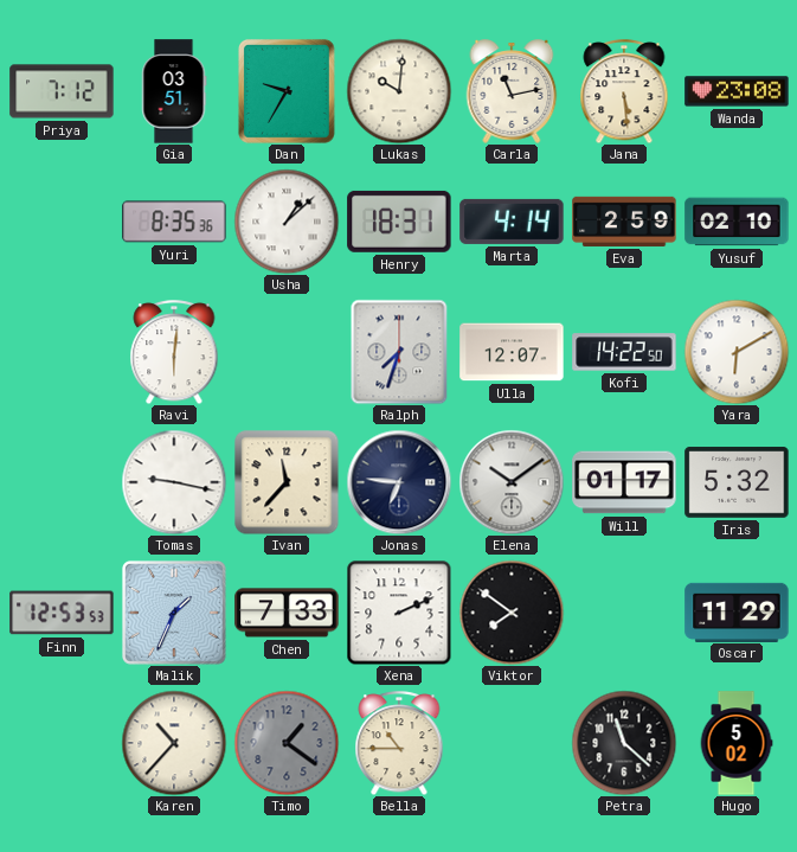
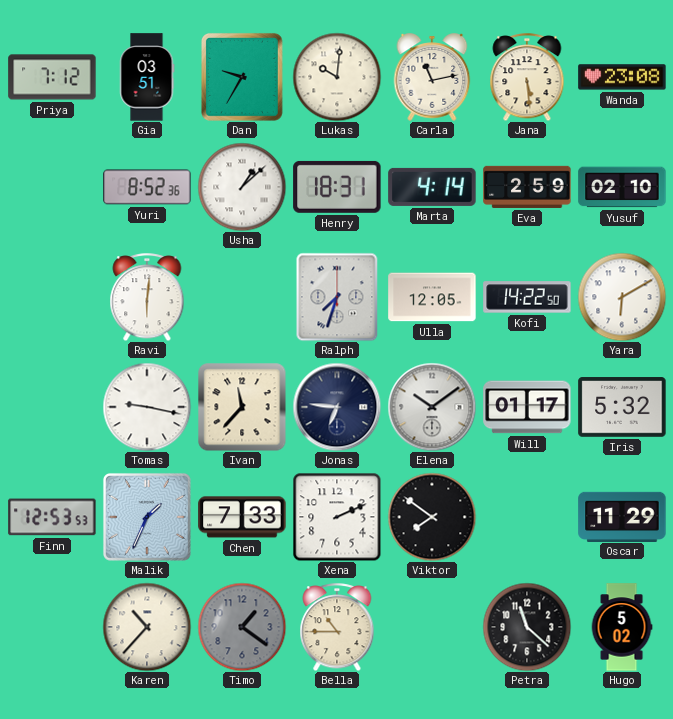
Yuri: 8:35 -> 8:52
Ulla: 12:07 -> 12:05
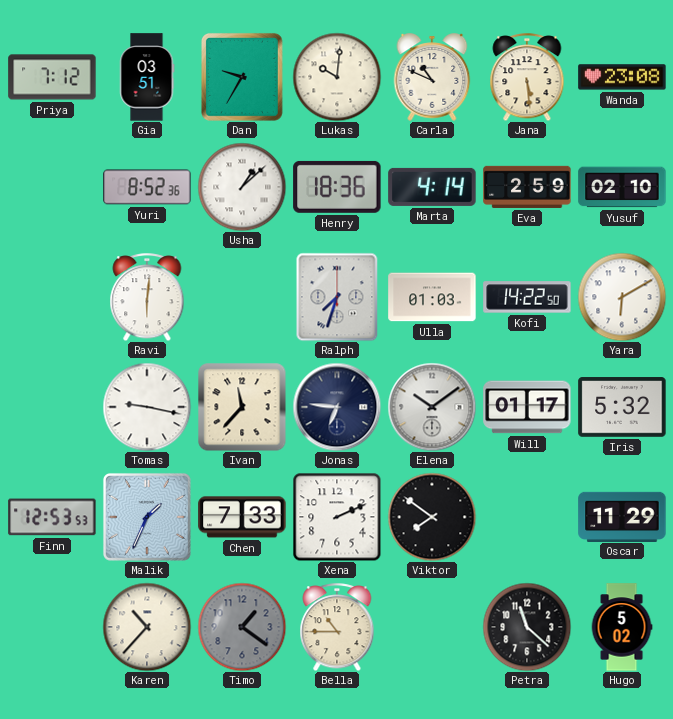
Carla: 11:13 -> 10:49
Henry: 18:31 -> 18:36
Ulla: 12:05 -> 01:03
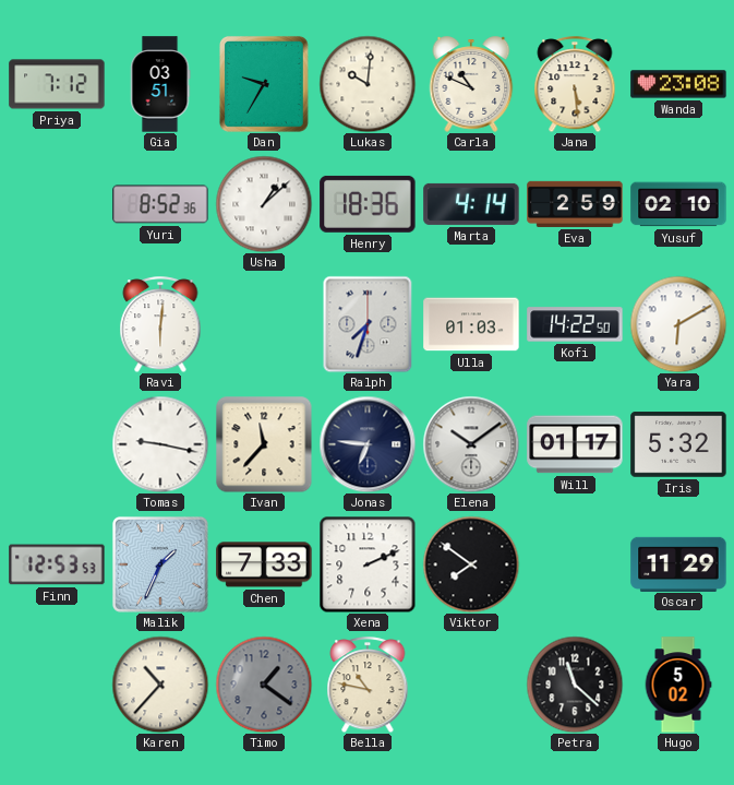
Bella: 10:45 -> 10:47
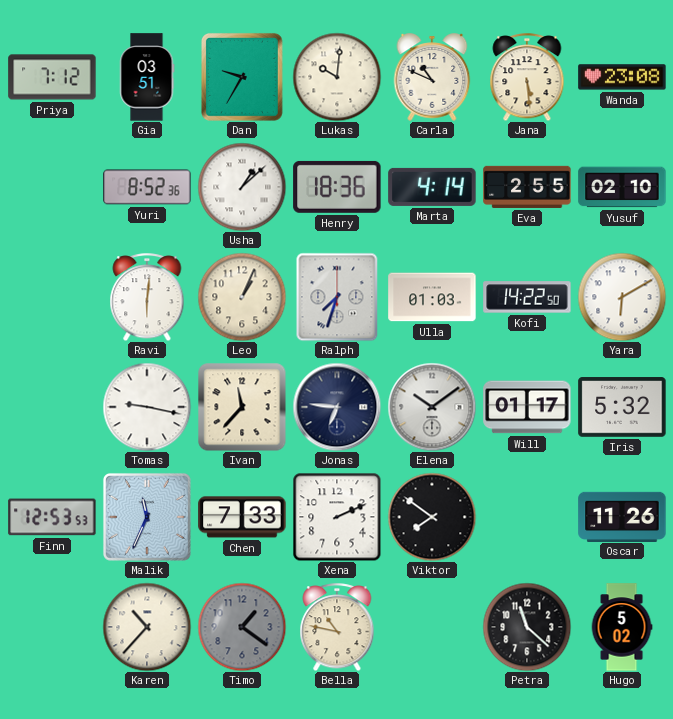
Eva: 2:59 -> 2:55
Leo: none -> 1:04
Malik: 1:34 -> 11:34
Oscar: 11:29 -> 11:26
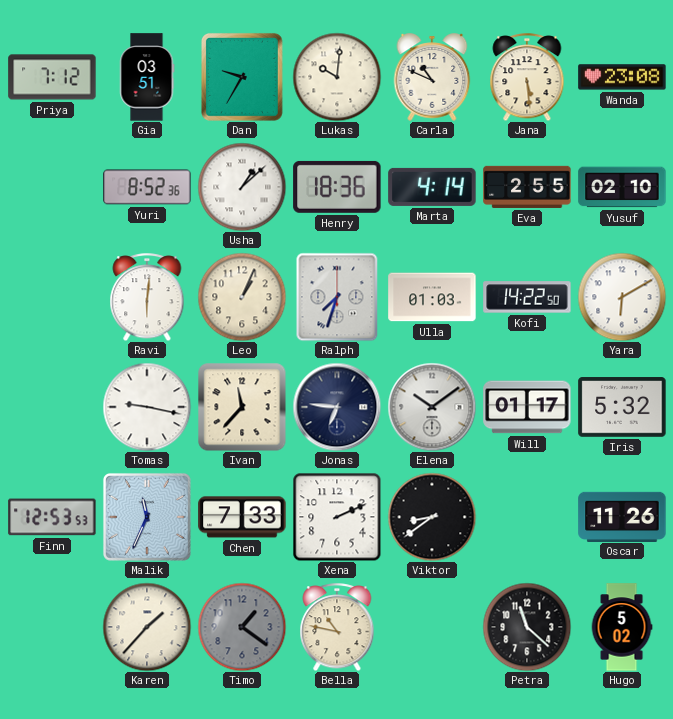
Viktor: 7:51 -> 8:39
Karen: 10:37 -> 1:37
